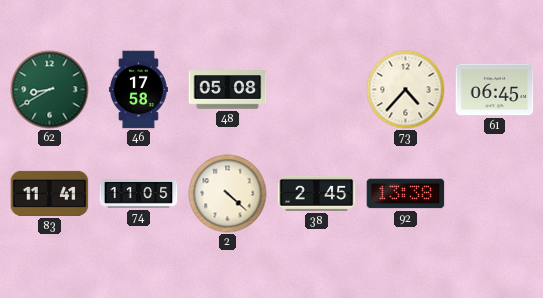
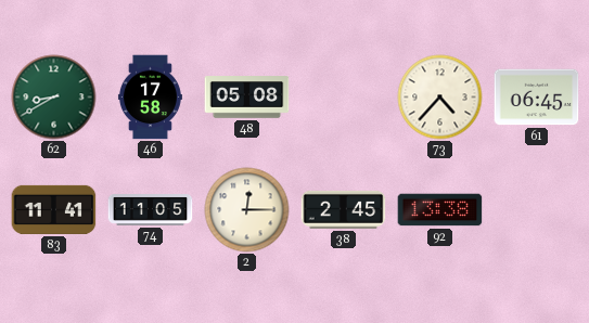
2: 4:22 -> 12:15
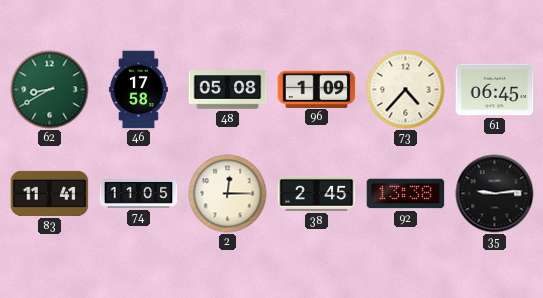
96: none -> 1:09
35: none -> 9:14
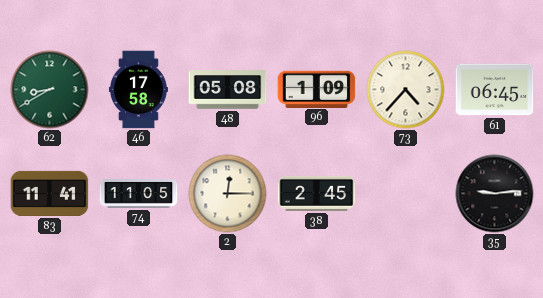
92: 13:38 -> none
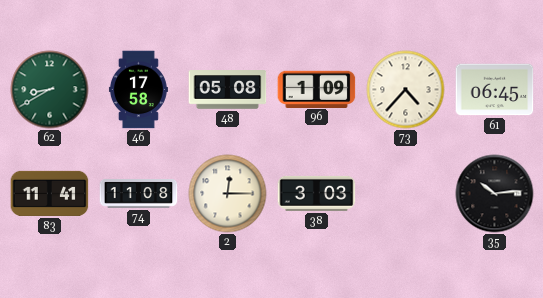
74: 11:05 -> 11:08
38: 2:45 -> 3:03
35: 9:14 -> 10:14
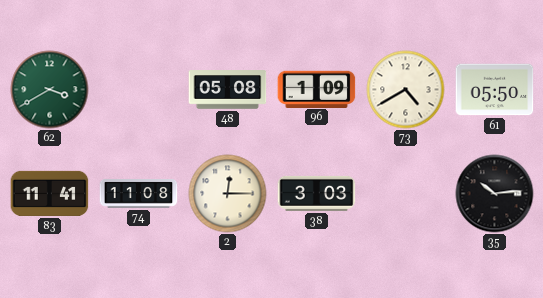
62: 8:40 -> 3:40
46: 17:58 -> none
73: 4:37 -> 4:40
61: 06:45 -> 05:50
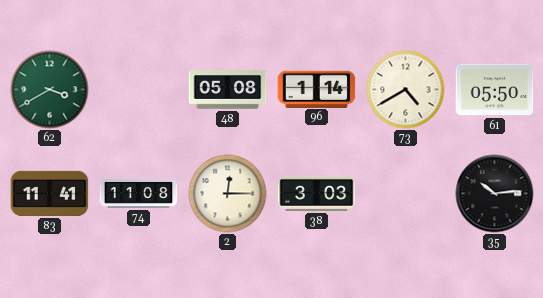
96: 1:09 -> 1:14
